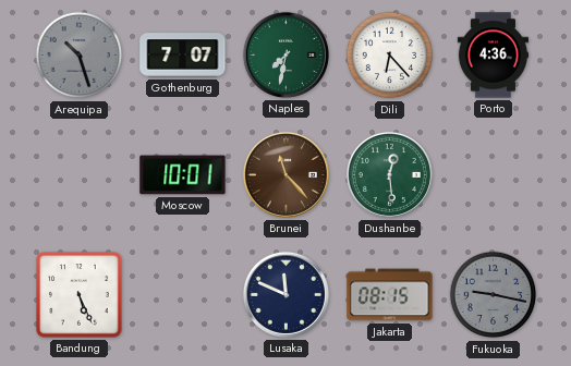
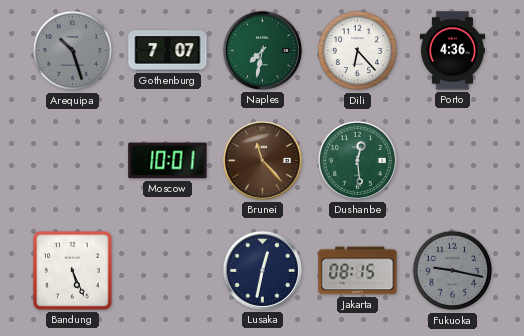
Lusaka: 11:49 -> 12:32
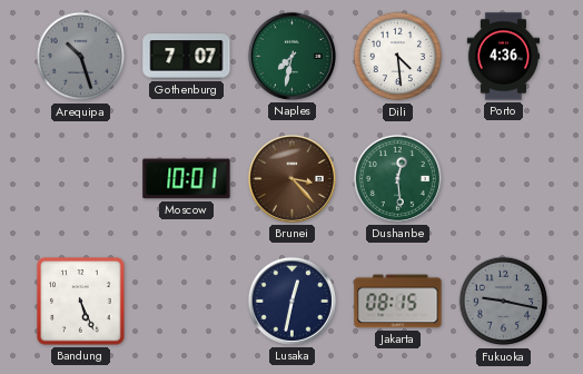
Dili: 6:23 -> 4:29
Brunei: 11:23 -> 3:23
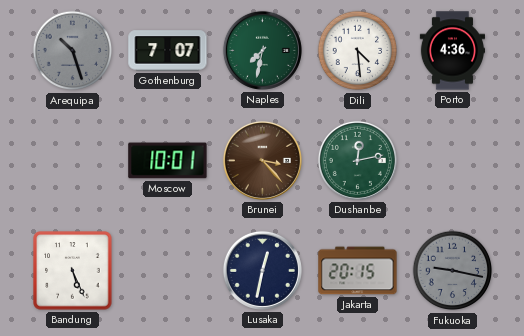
Dushanbe: 12:29 -> 12:13
Jakarta: 08:15 -> 20:15
